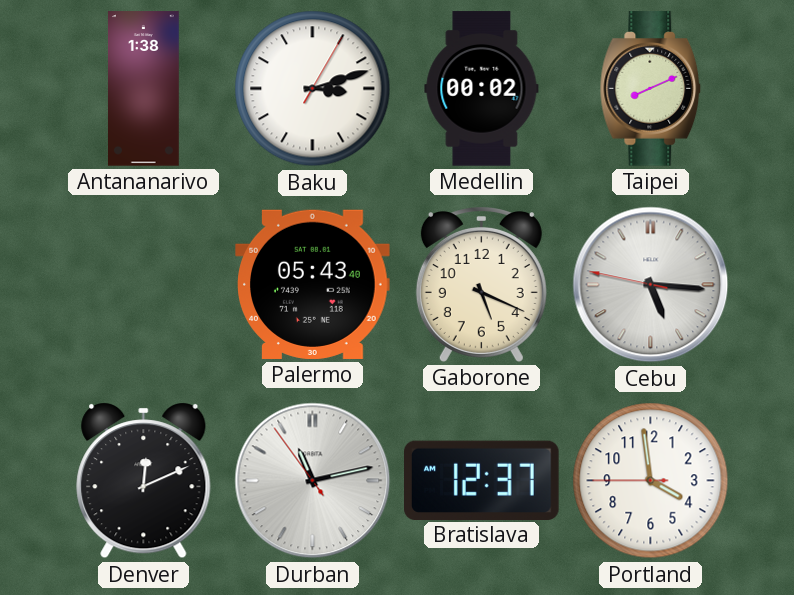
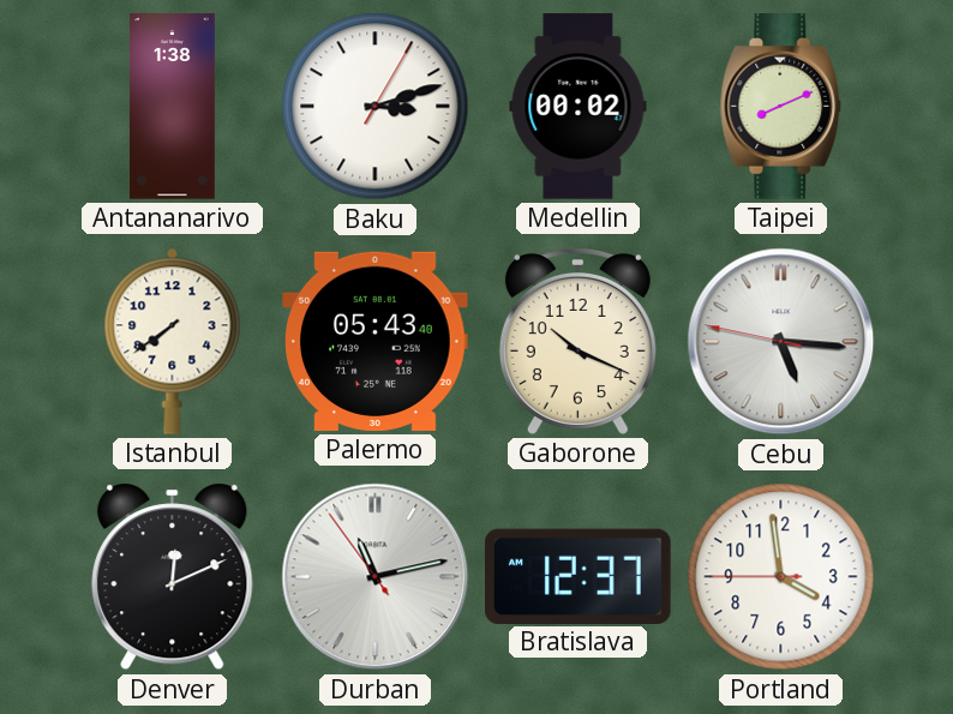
Istanbul: none -> 7:39
Gaborone: 5:19 -> 10:19
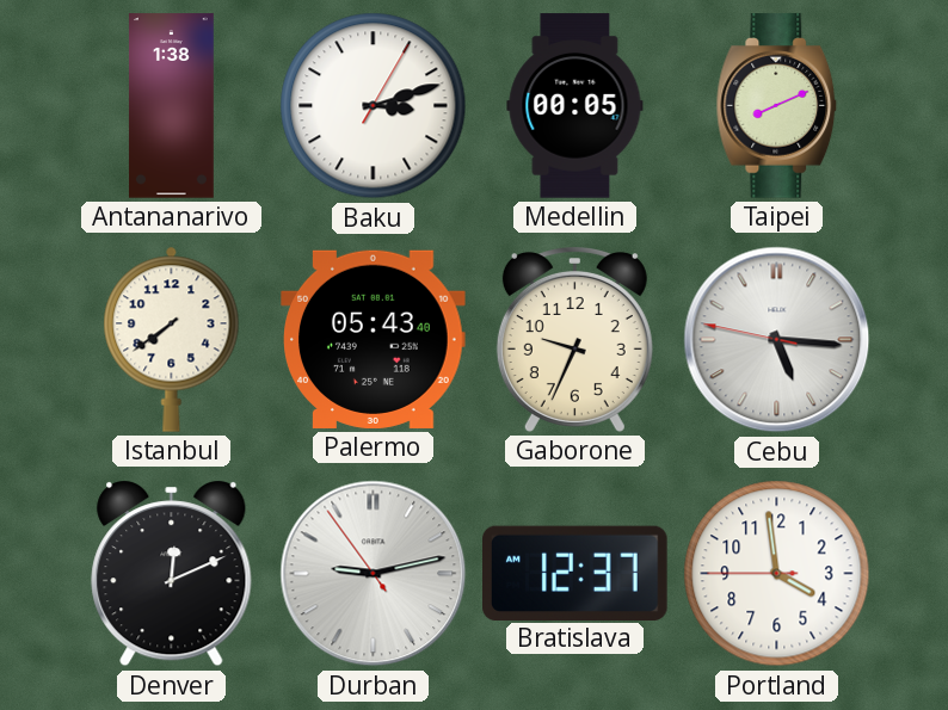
Medellin: 00:02 -> 00:05
Gaborone: 10:19 -> 9:34
Durban: 11:12 -> 9:12
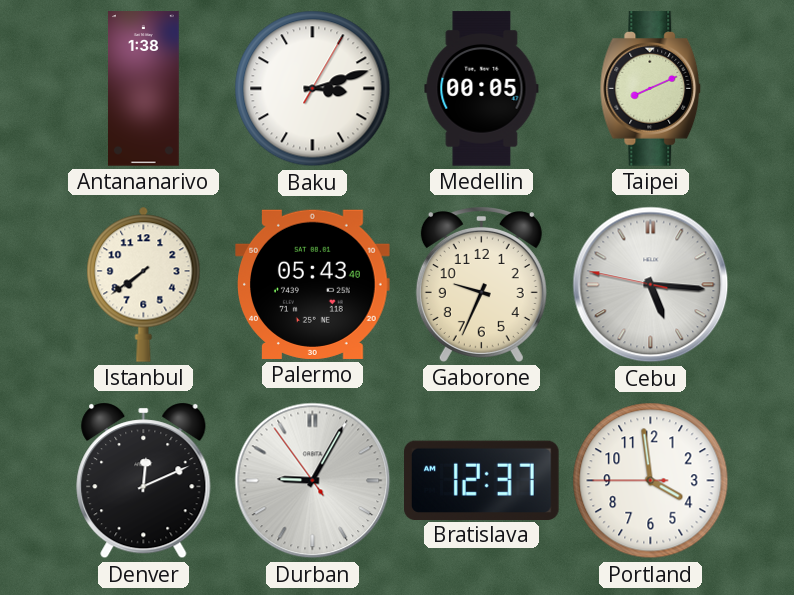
Durban: 9:12 -> 9:04
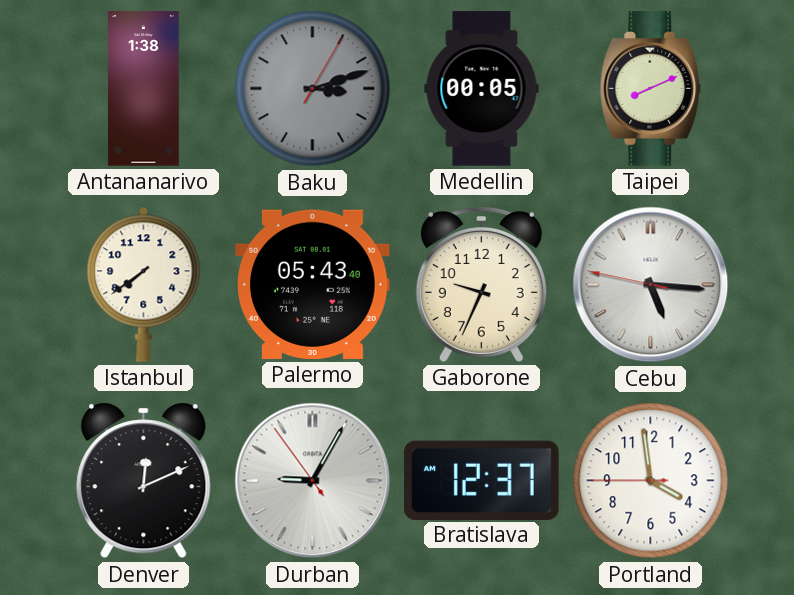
Baku dial: white -> grey
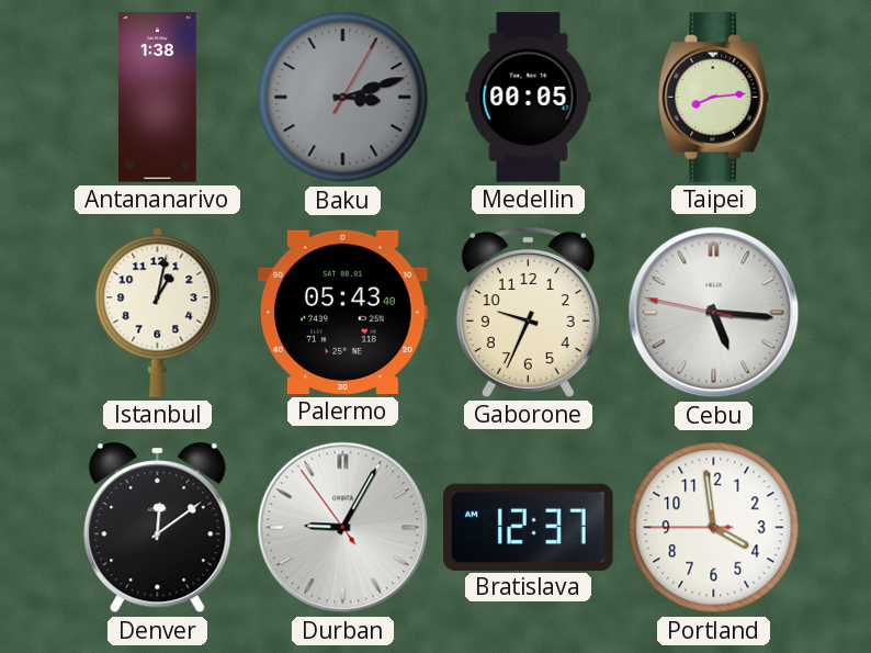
Taipei: 8:11 -> 8:14
Istanbul: 7:39 -> 1:02
Denver: 12:11 -> 12:09
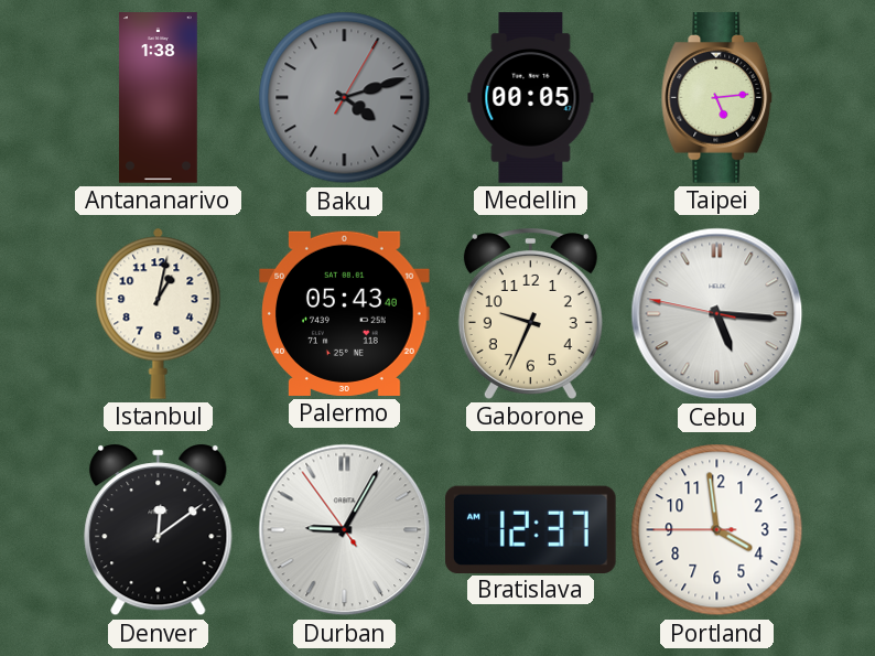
Baku: 3:12 -> 4:12
Taipei: 8:14 -> 5:14
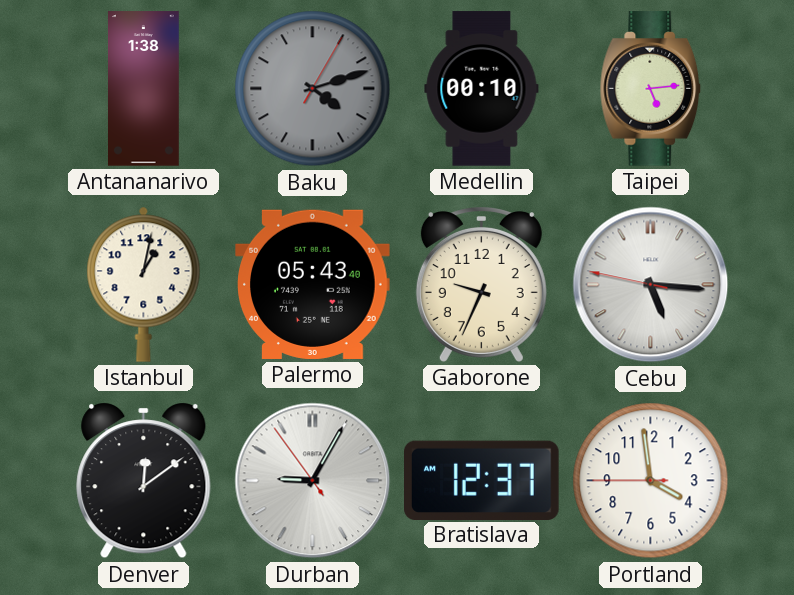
Medellin: 00:05 -> 00:10
